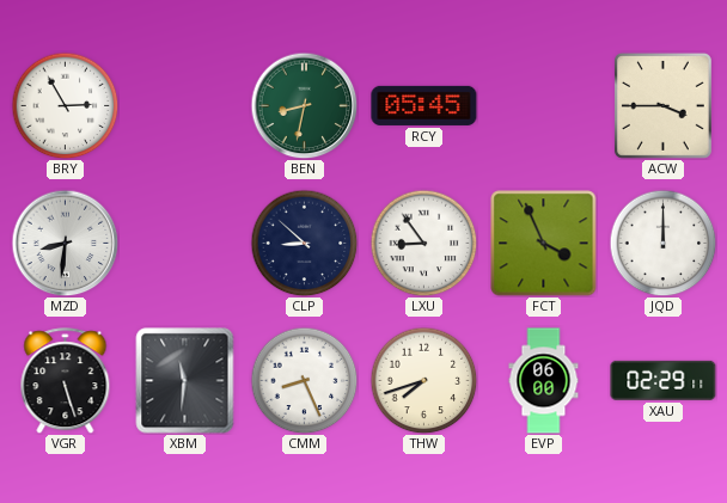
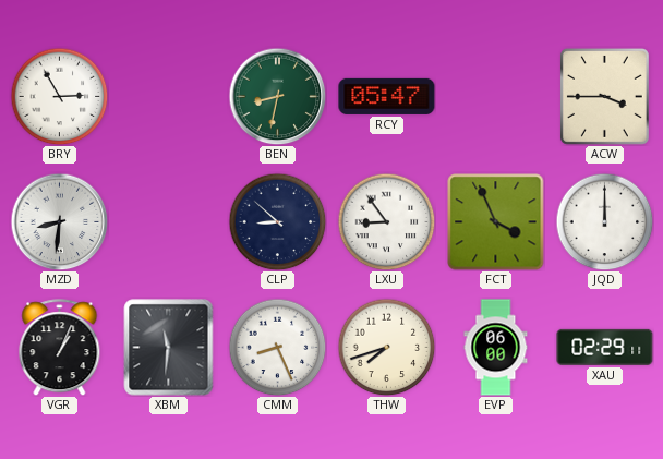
RCY: 05:45 -> 05:47
VGR: 5:27 -> 1:04
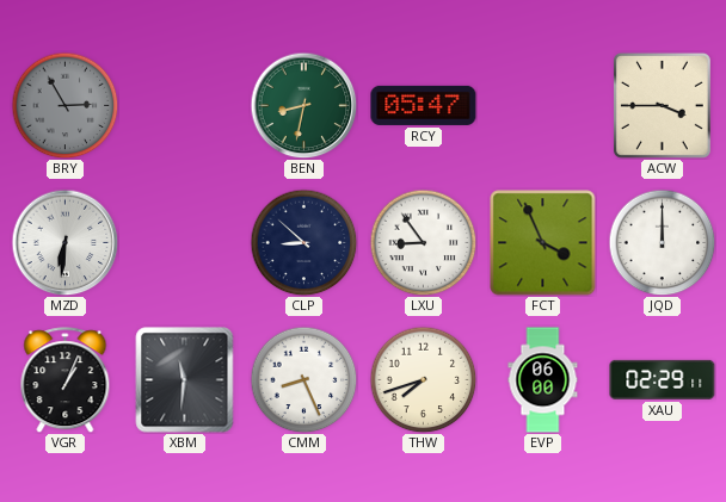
BRY dial: white -> grey
MZD: 8:31 -> 6:31
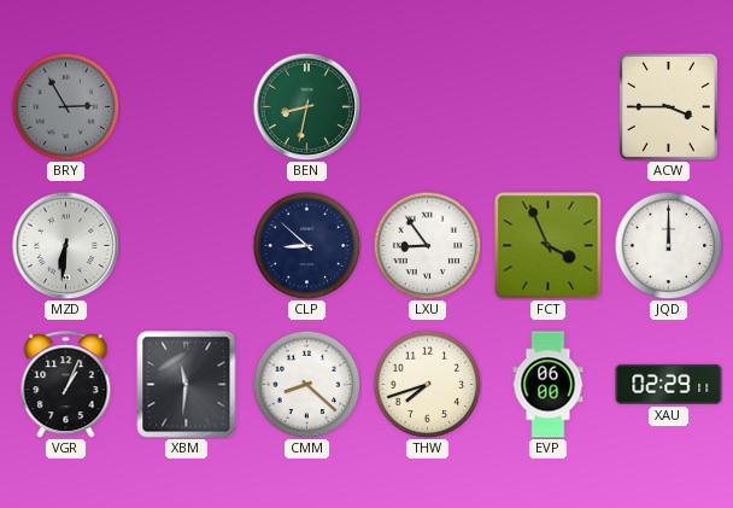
RCY: 05:47 -> none
CMM: 8:26 -> 8:22
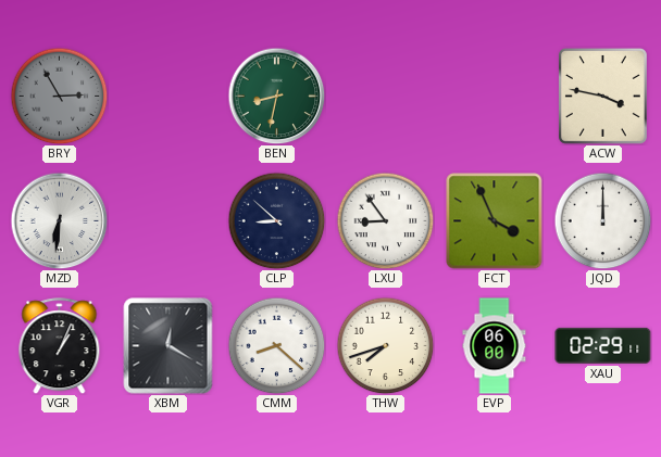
ACW: 3:45 -> 3:47
XBM: 11:31 -> 12:20
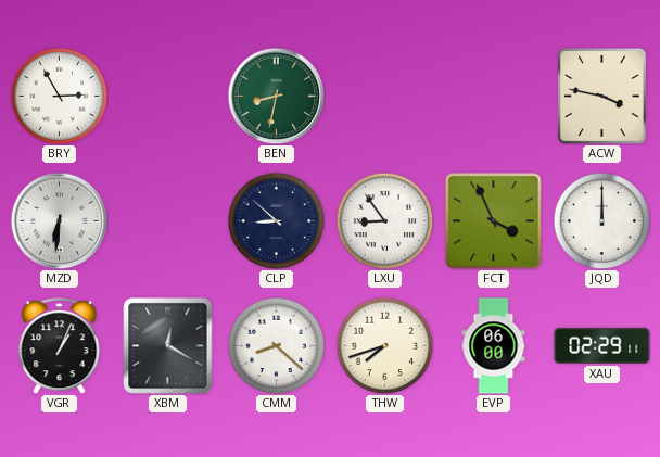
BRY dial: grey -> white
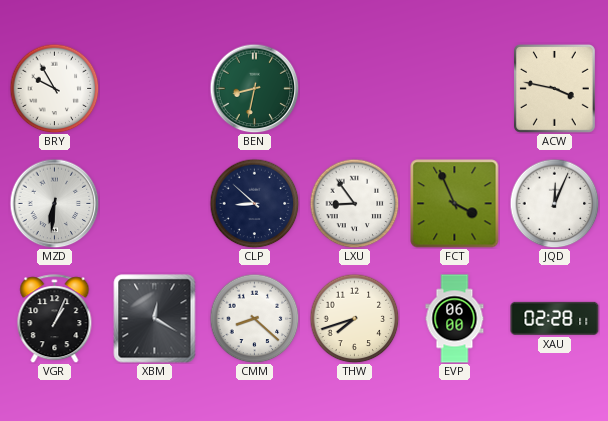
BRY: 2:55 -> 9:55
JQD: 12:00 -> 12:04
XAU: 02:29 -> 02:28
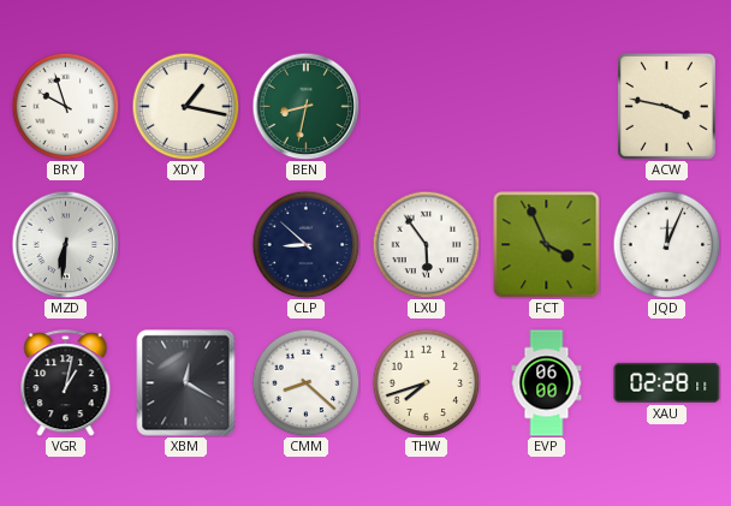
BRY: 9:55 -> 9:57
XDY: none -> 1:17
LXU: 8:54 -> 5:54
VGR: 1:04 -> 1:02
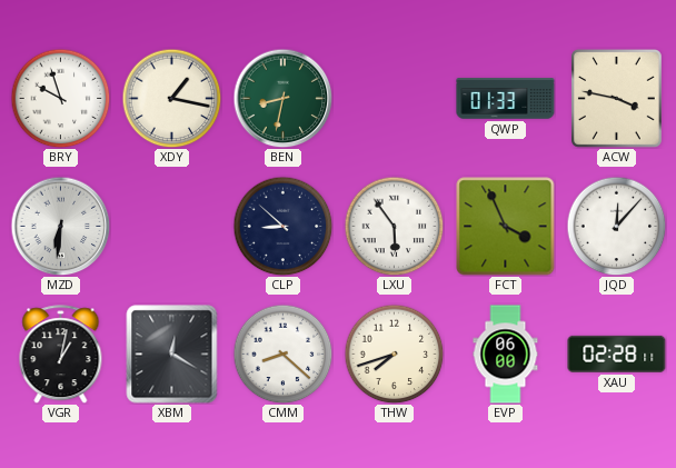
QWP: none -> 01:33
JQD: 12:04 -> 12:07
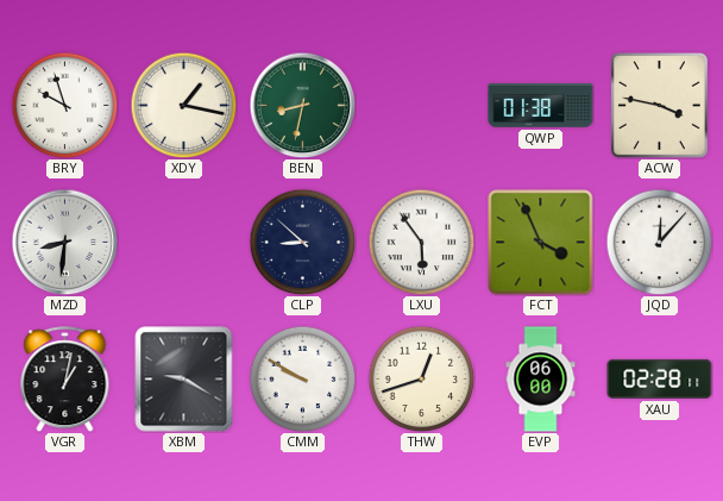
QWP: 01:33 -> 01:38
MZD: 6:31 -> 8:31
XBM: 12:20 -> 9:20
CMM: 8:22 -> 9:50
THW: 7:42 -> 12:42
